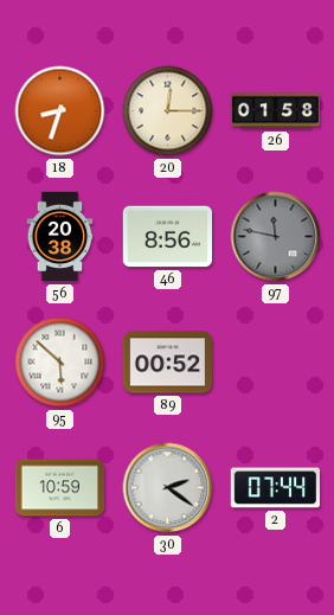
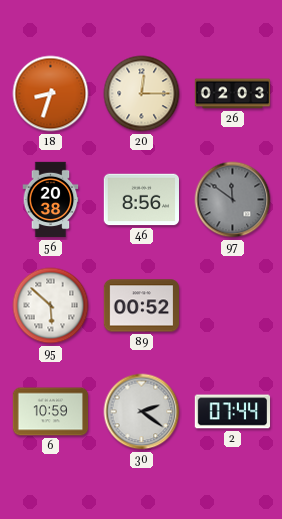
26: 01:58 -> 02:03
97: 11:47 -> 11:51
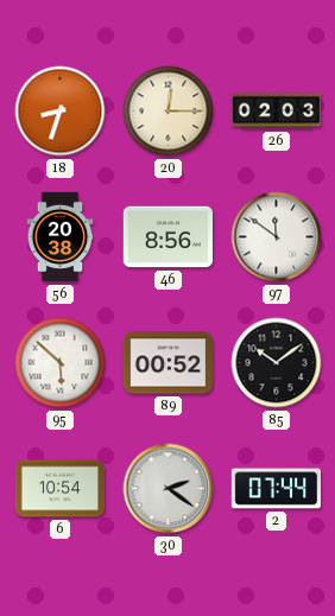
97 dial: grey -> white
85: none -> 10:09
6: 10:59 -> 10:54
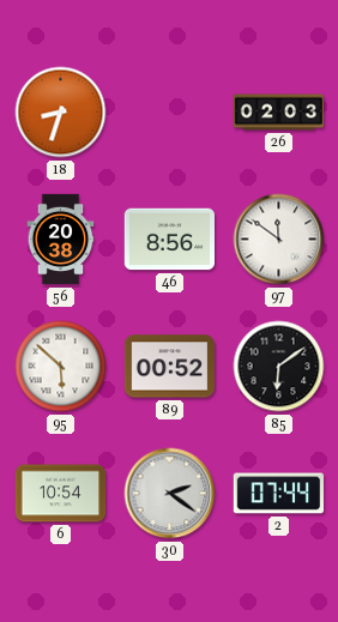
20: 12:15 -> none
85: 10:09 -> 6:09
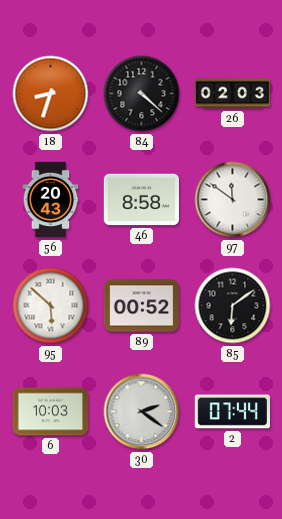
84: none -> 4:22
56: 20:38 -> 20:43
46: 8:56 -> 8:58
6: 10:54 -> 10:03
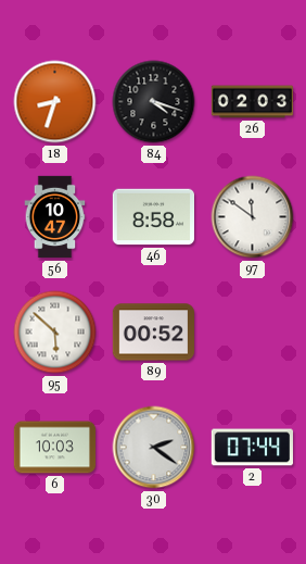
84: 4:22 -> 4:18
56: 20:43 -> 10:47
85: 6:09 -> none
